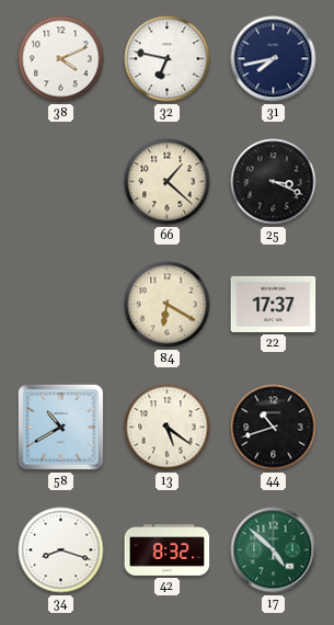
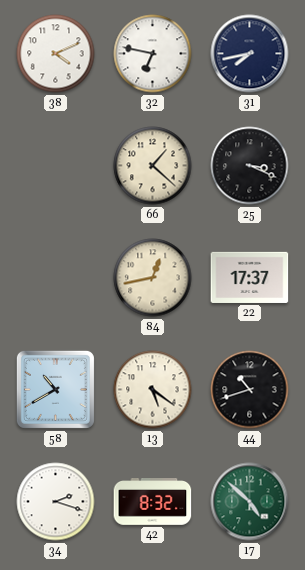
84: 6:20 -> 12:43
34: 8:18 -> 2:18
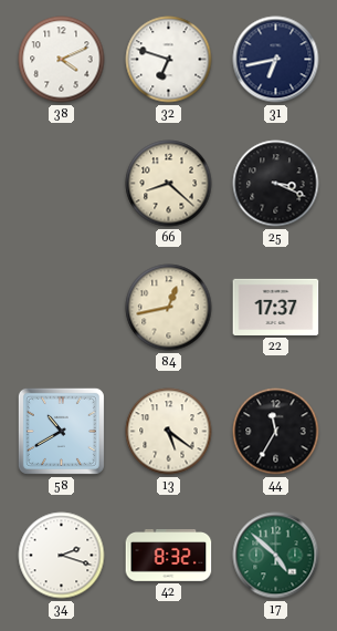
32: 6:47 -> 6:48
31: 7:43 -> 6:43
66: 1:22 -> 8:22
44: 10:42 -> 11:35
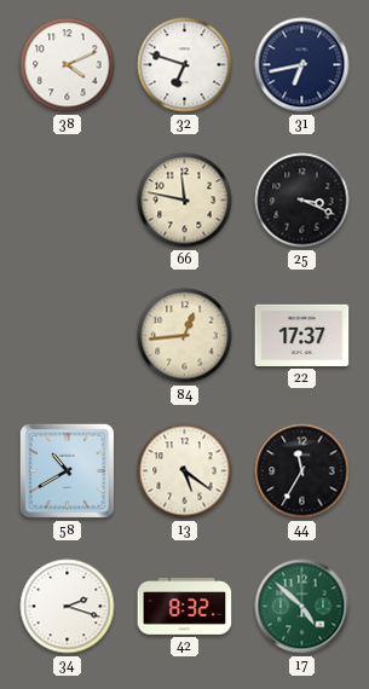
66: 8:22 -> 11:47
84: 12:43 -> 12:44
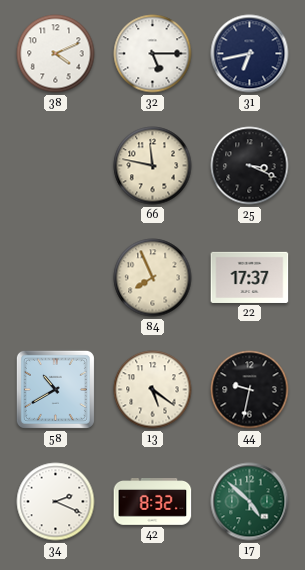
32: 6:48 -> 5:15
84: 12:44 -> 7:56
44: 11:35 -> 9:32
34: 2:18 -> 2:19
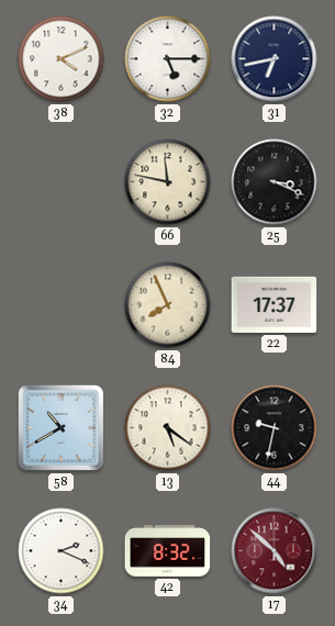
17 dial: green -> burgundy
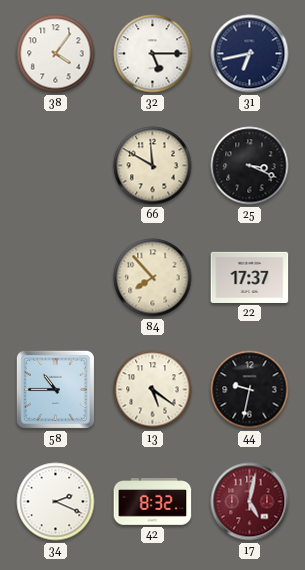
38: 4:11 -> 4:06
66: 11:47 -> 11:50
84: 7:56 -> 7:53
58: 10:40 -> 10:45
17: 4:52 -> 5:02
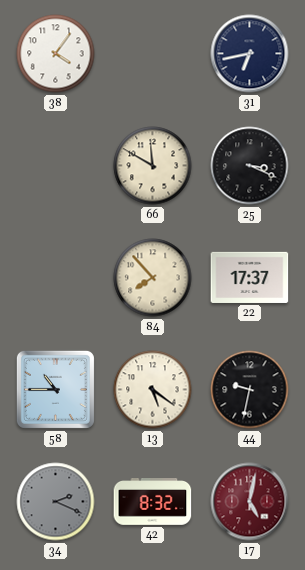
32: 5:15 -> none
34 dial: white -> grey
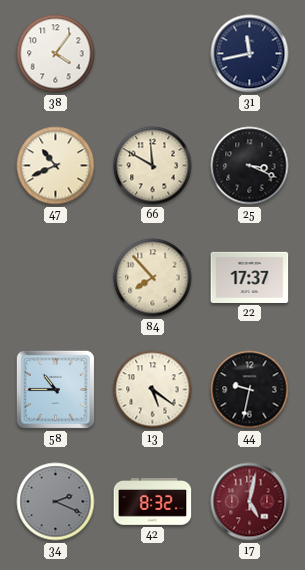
31: 6:43 -> 11:43
47: none -> 10:41
